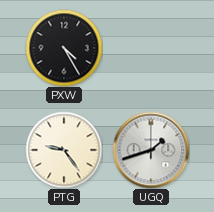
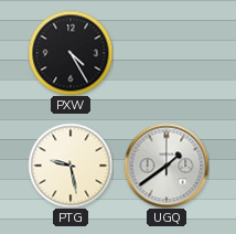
PTG: 9:24 -> 9:28
UGQ: 1:42 -> 1:39
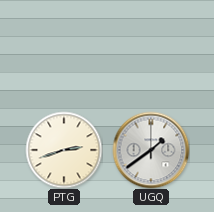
PXW: 4:25 -> none
PTG: 9:28 -> 2:42
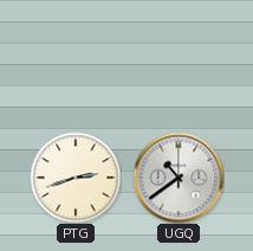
UGQ: 1:39 -> 10:39
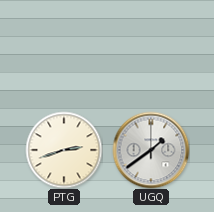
UGQ: 10:39 -> 1:39
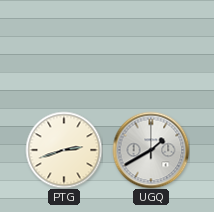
UGQ: 1:39 -> 1:40
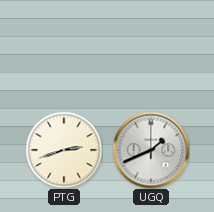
UGQ: 1:40 -> 1:41
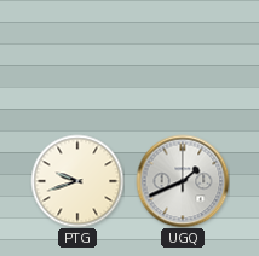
PTG: 2:42 -> 9:42
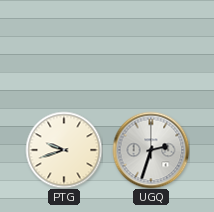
UGQ: 1:41 -> 2:33
